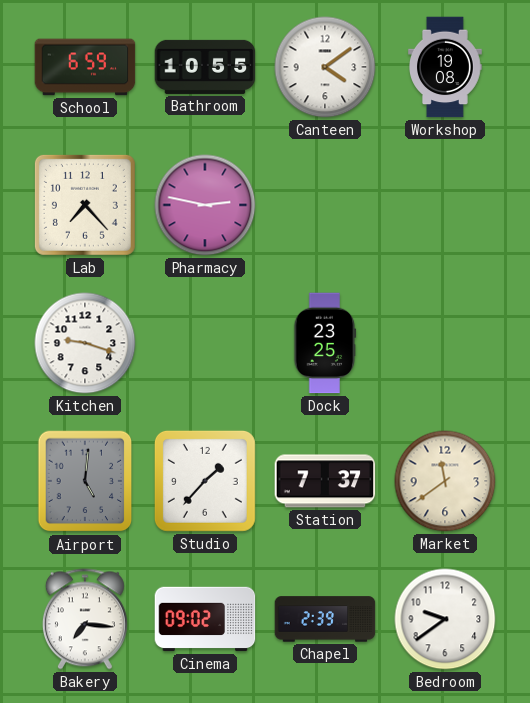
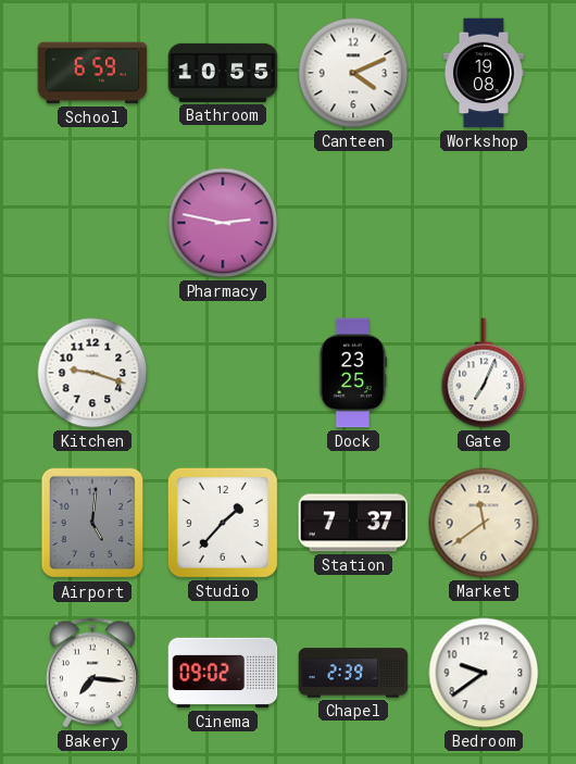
Canteen: 4:09 -> 4:11
Lab: 7:23 -> none
Gate: none -> 7:04
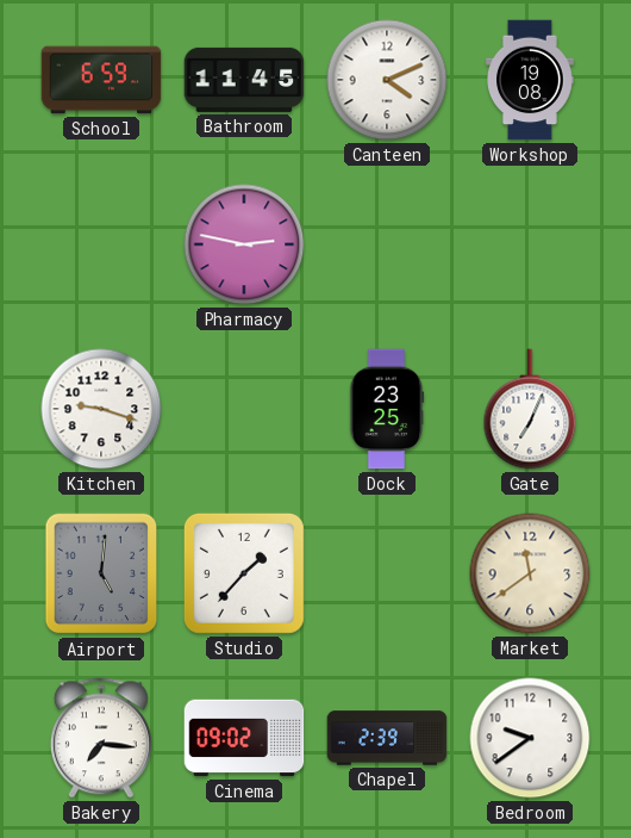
Bathroom: 10:55 -> 11:45
Station: 7:37 -> none
